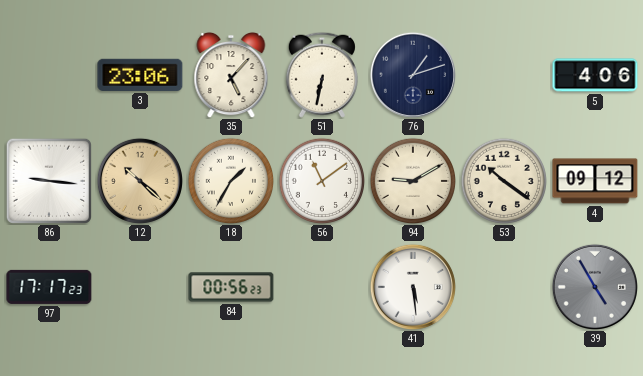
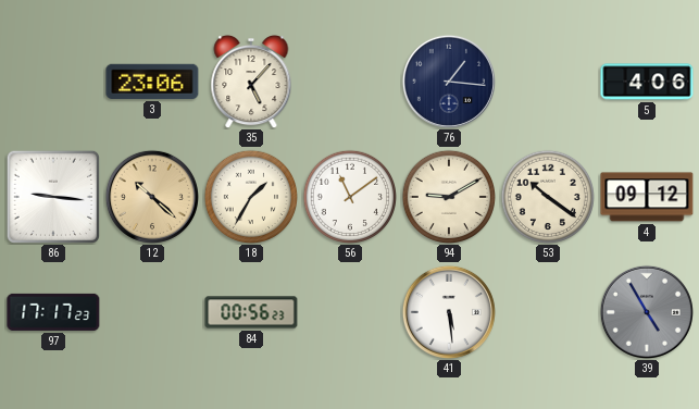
51: 6:32 -> none
76: 1:12 -> 1:16
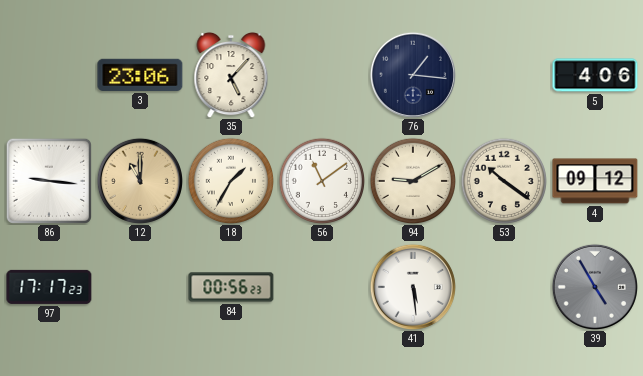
12: 10:22 -> 11:00
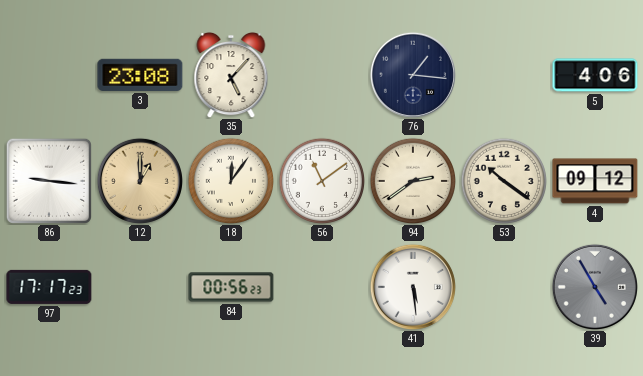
3: 23:06 -> 23:08
12: 11:00 -> 1:00
18: 1:35 -> 12:06
94: 9:10 -> 2:39
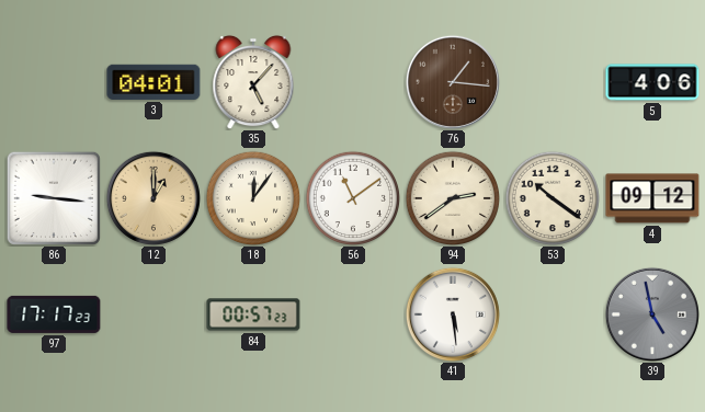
3: 23:08 -> 04:01
76 dial: navy -> brown
84: 00:56 -> 00:57
39: 4:55 -> 4:58
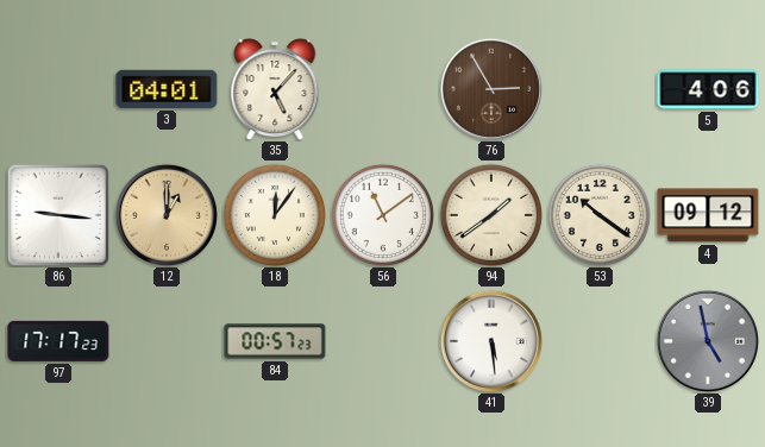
76: 1:16 -> 2:55
94: 2:39 -> 1:39
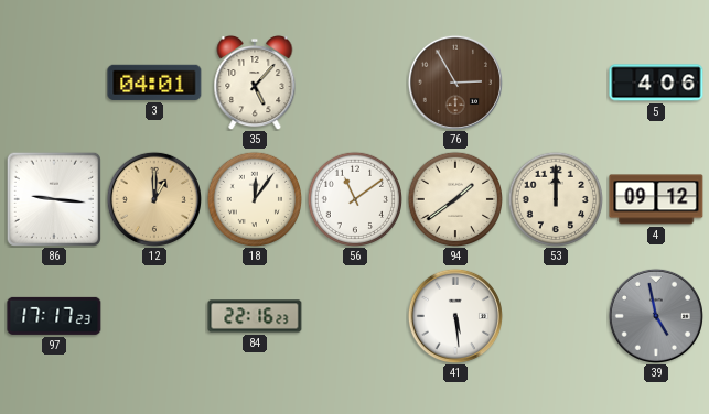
53: 10:21 -> 12:00
84: 00:57 -> 22:16
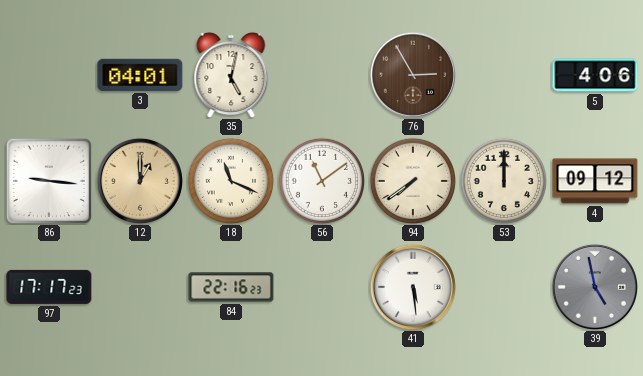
35: 5:07 -> 5:02
18: 12:06 -> 11:19
94: 1:39 -> 7:39
